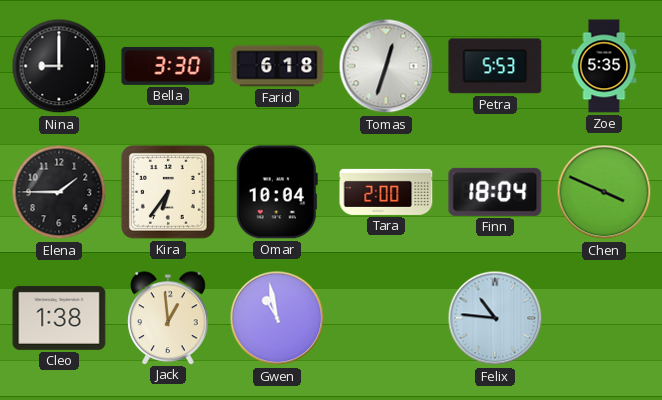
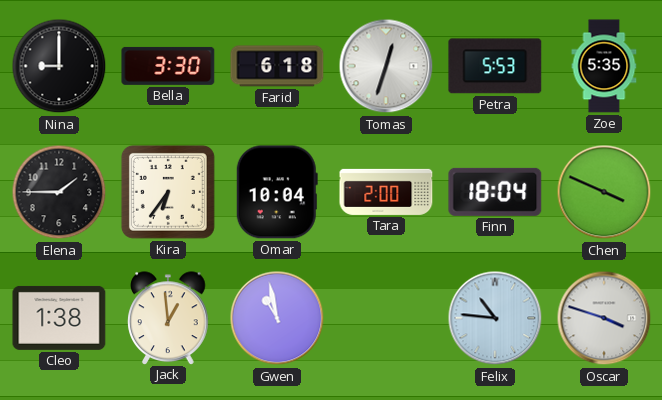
Oscar: none -> 3:48
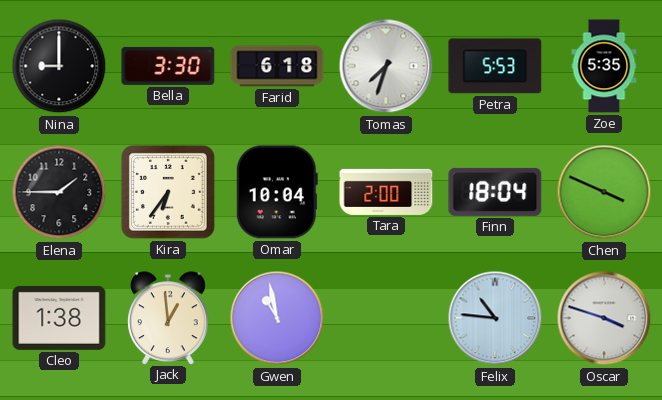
Tomas: 12:33 -> 7:33
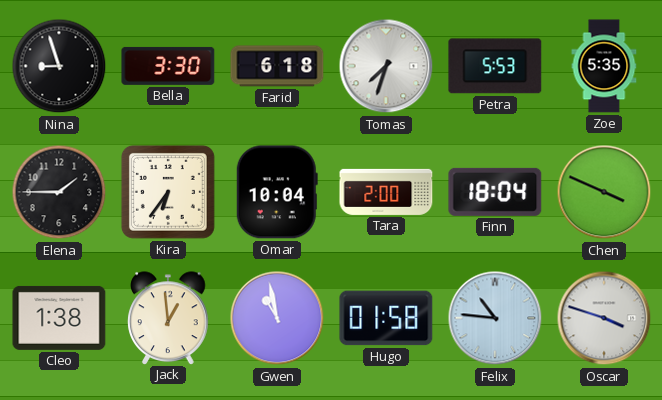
Nina: 9:00 -> 8:57
Hugo: none -> 01:58
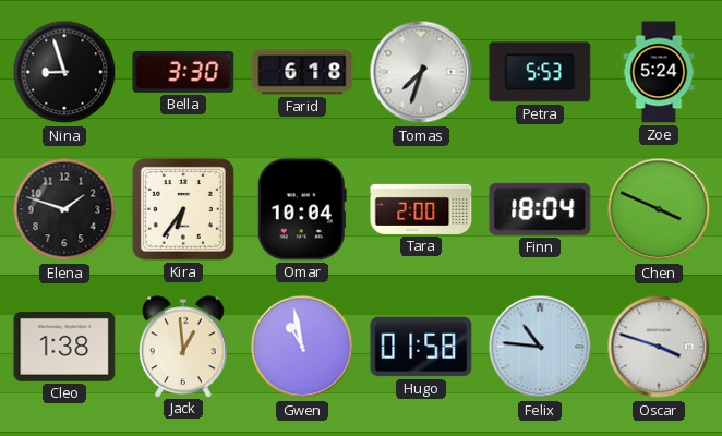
Zoe: 5:35 -> 5:24
Elena: 1:45 -> 1:48
